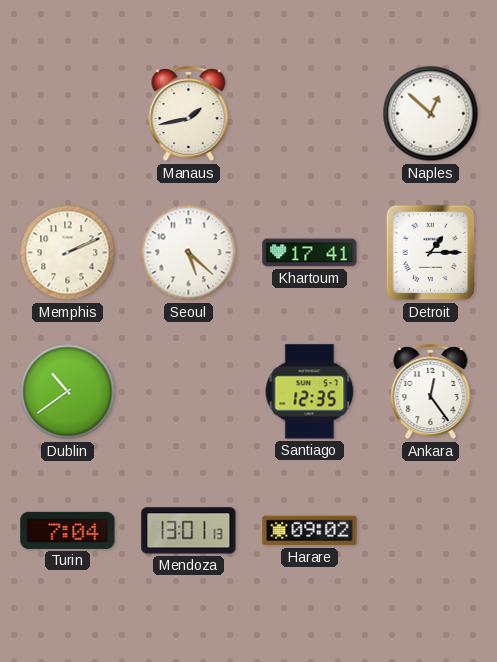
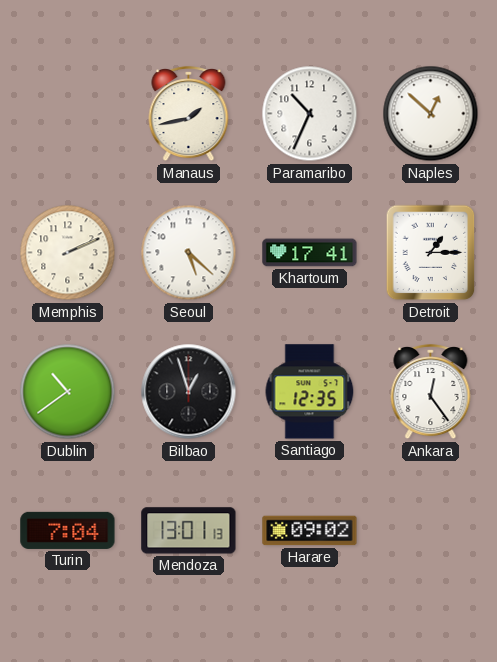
Paramaribo: none -> 10:34
Bilbao: none -> 12:57
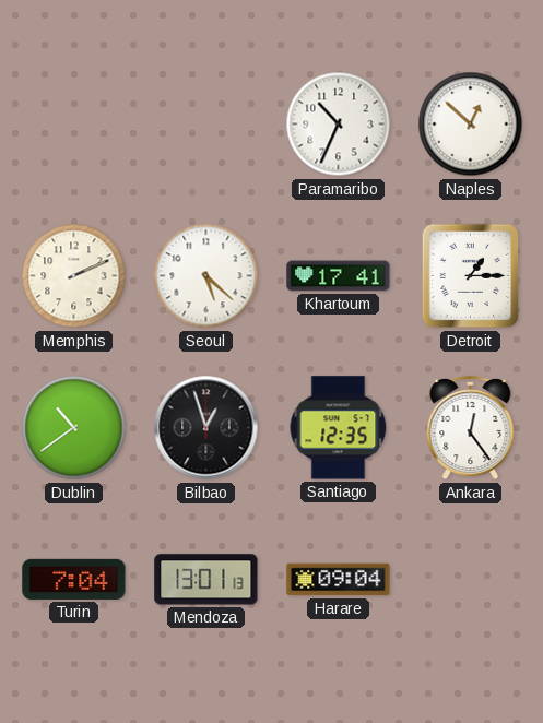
Manaus: 1:43 -> none
Harare: 09:02 -> 09:04
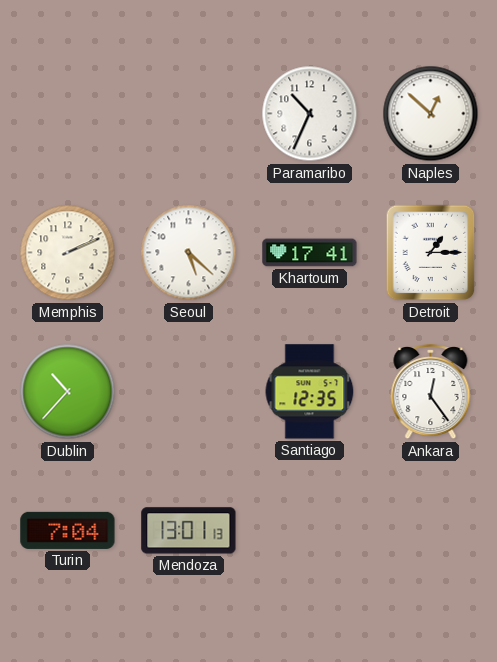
Dublin: 10:39 -> 10:37
Bilbao: 12:57 -> none
Harare: 09:04 -> none
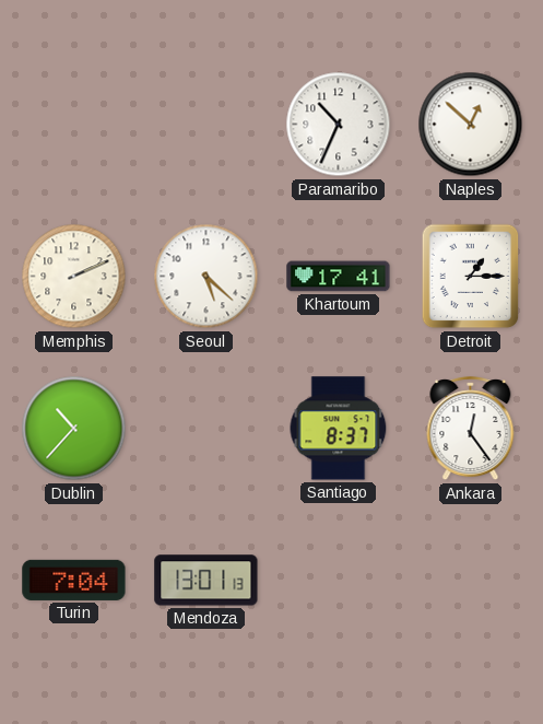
Santiago: 12:35 -> 8:37
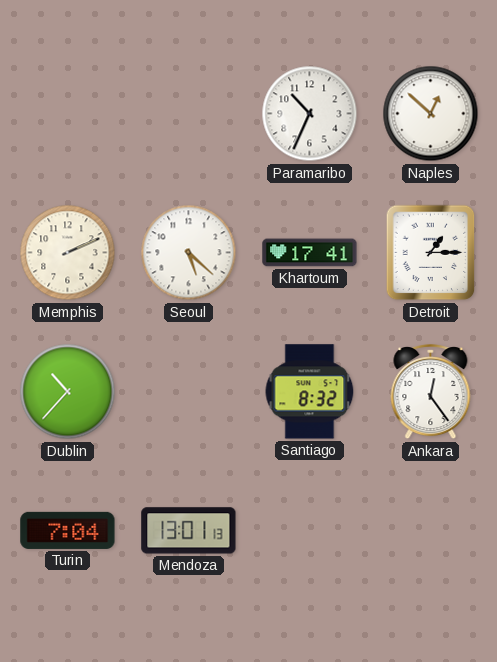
Santiago: 8:37 -> 8:32
